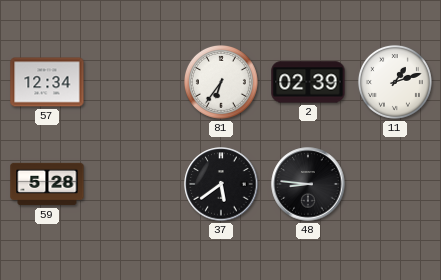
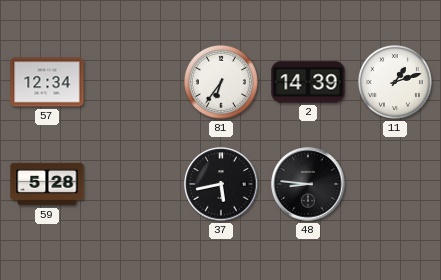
2: 02:39 -> 14:39
37: 5:39 -> 5:43
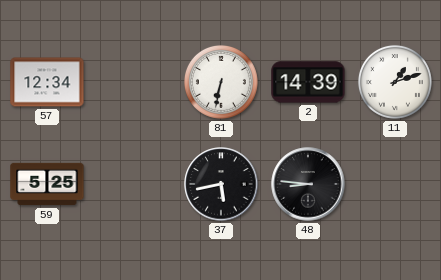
81: 6:36 -> 6:32
59: 5:28 -> 5:25
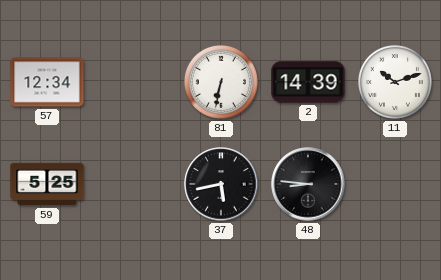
11: 1:12 -> 10:12
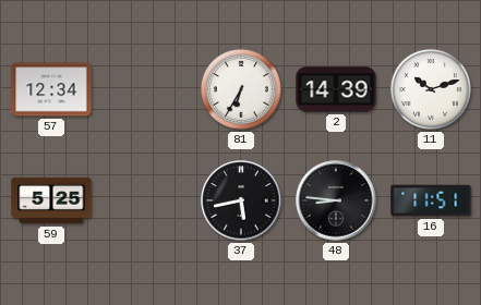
81: 6:32 -> 6:35
16: none -> 11:51
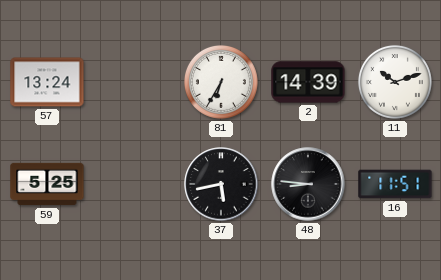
57: 12:34 -> 13:24
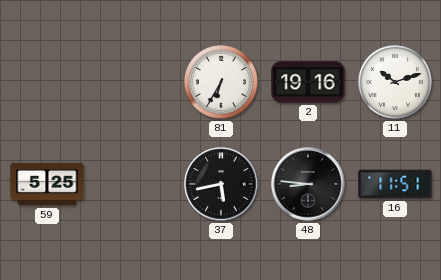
57: 13:24 -> none
2: 14:39 -> 19:16
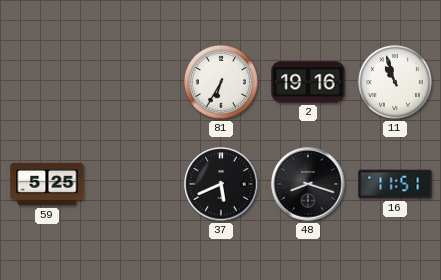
11: 10:12 -> 10:57
37: 5:43 -> 5:41
48: 8:46 -> 8:18
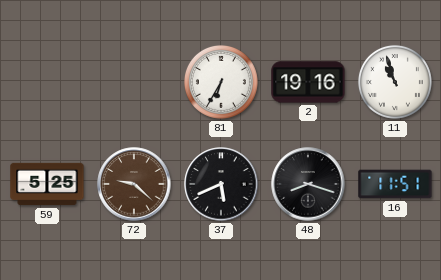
72: none -> 9:22
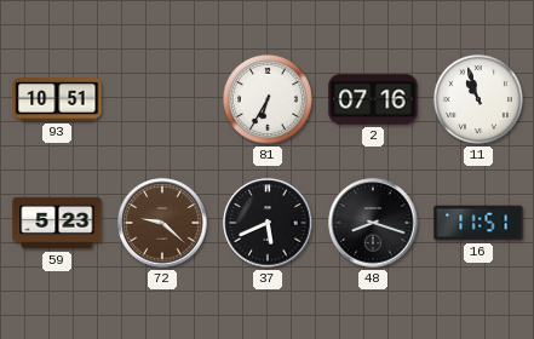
93: none -> 10:51
2: 19:16 -> 07:16
59: 5:25 -> 5:23
